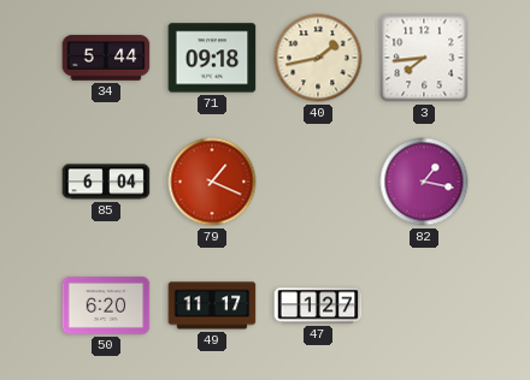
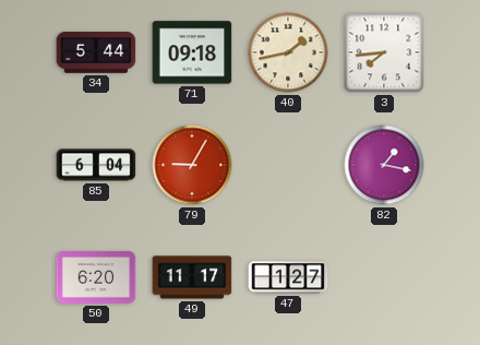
79: 1:19 -> 9:05
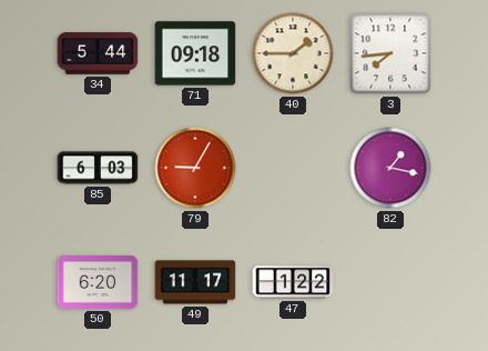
40: 1:43 -> 1:45
85: 6:04 -> 6:03
47: 1:27 -> 1:22
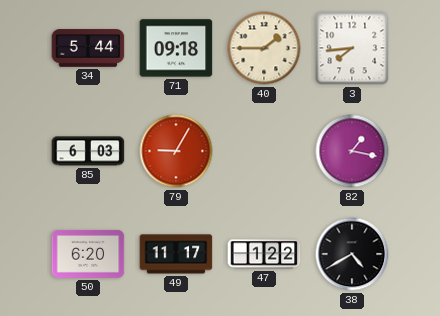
38: none -> 4:40
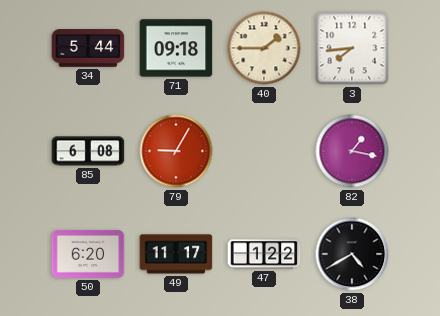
85: 6:03 -> 6:08
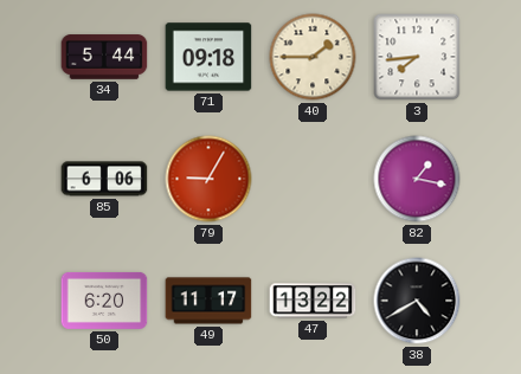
85: 6:08 -> 6:06
47: 1:22 -> 13:22
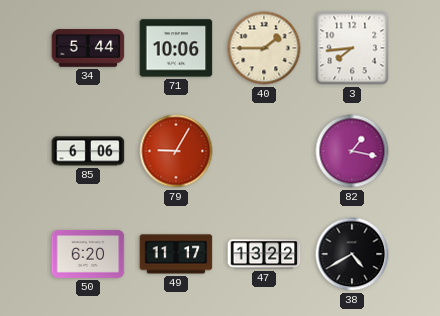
71: 09:18 -> 10:06
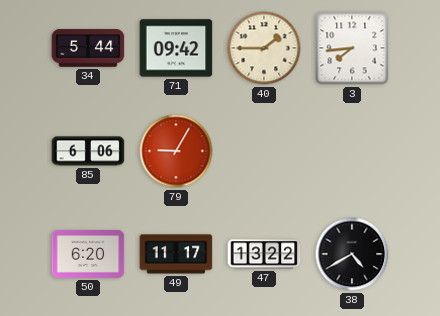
71: 10:06 -> 09:42
82: 1:17 -> none
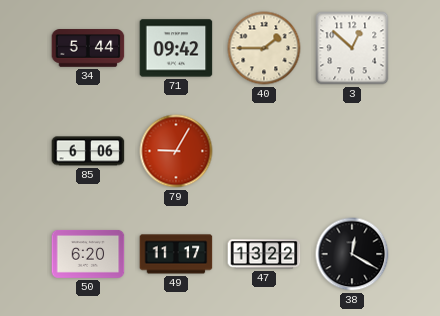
3: 7:44 -> 12:52
38: 4:40 -> 12:20
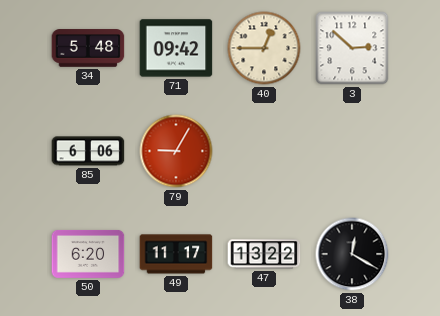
34: 5:44 -> 5:48
40: 1:45 -> 12:45
3: 12:52 -> 2:52
